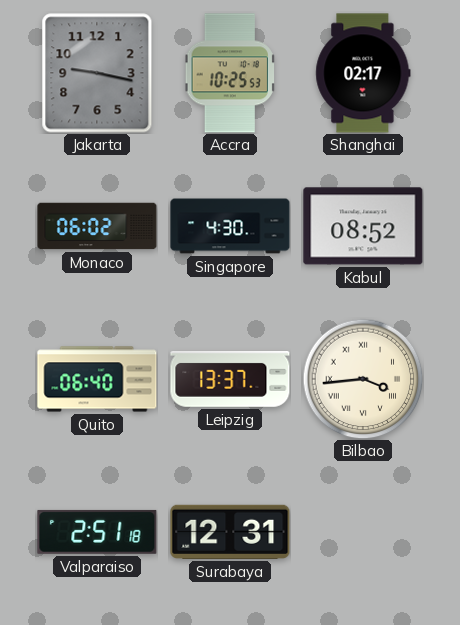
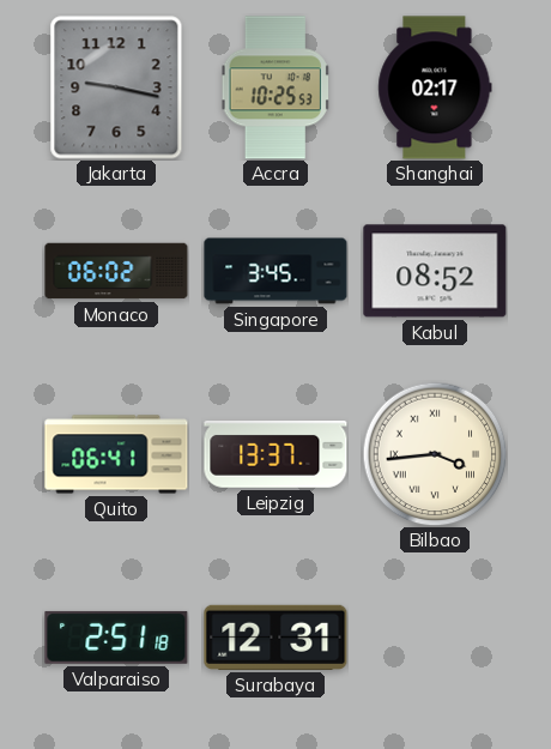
Singapore: 4:30 -> 3:45
Quito: 06:40 -> 06:41
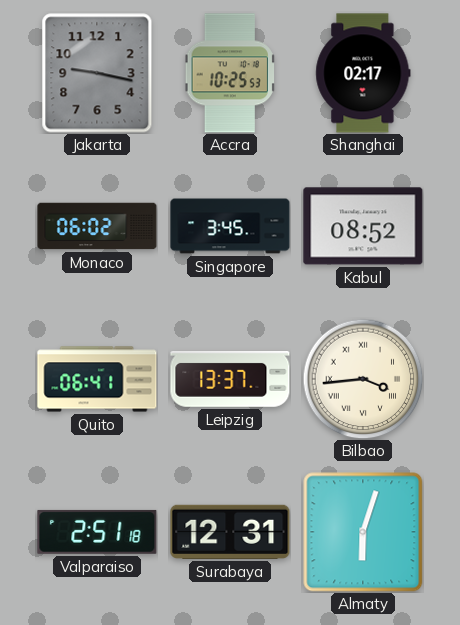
Almaty: none -> 6:03
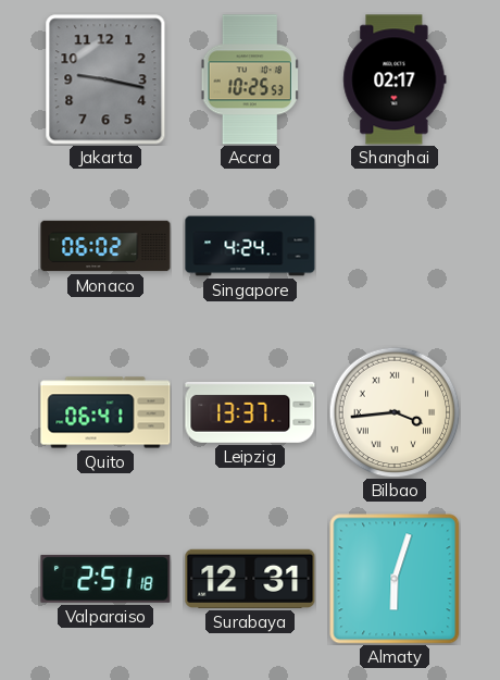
Singapore: 3:45 -> 4:24
Kabul: 08:52 -> none
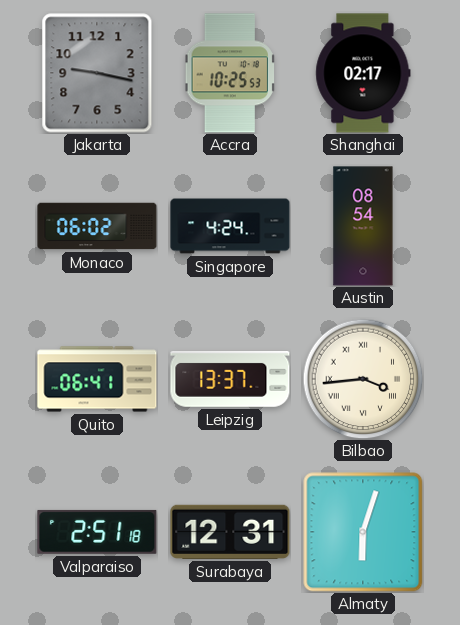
Austin: none -> 08:54
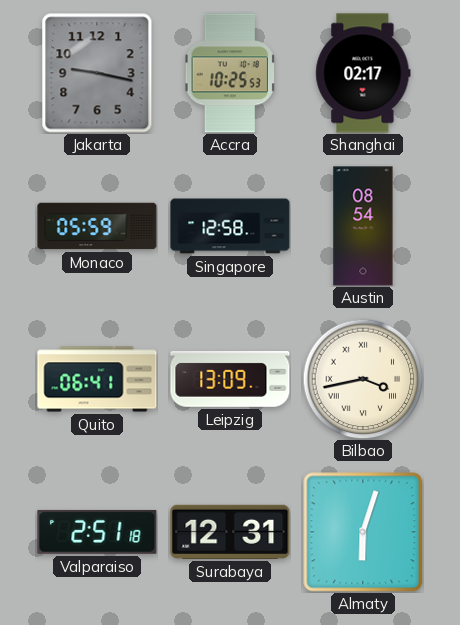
Monaco: 06:02 -> 05:59
Singapore: 4:24 -> 12:58
Leipzig: 13:37 -> 13:09
Bilbao: 3:44 -> 3:43
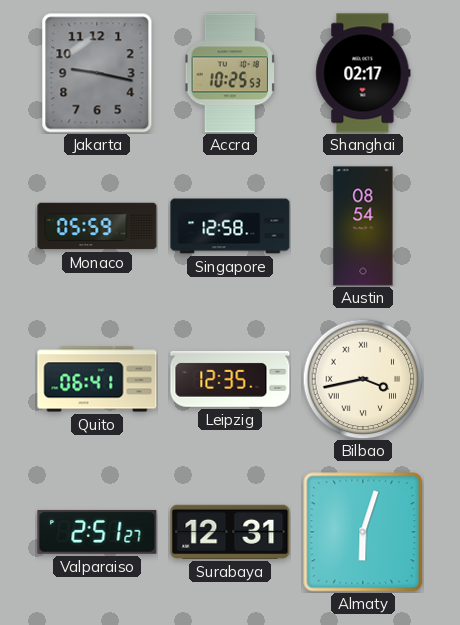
Leipzig: 13:09 -> 12:35
Valparaiso: 2:51:18 -> 2:51:27
